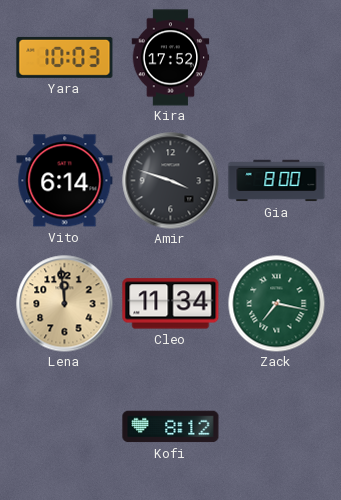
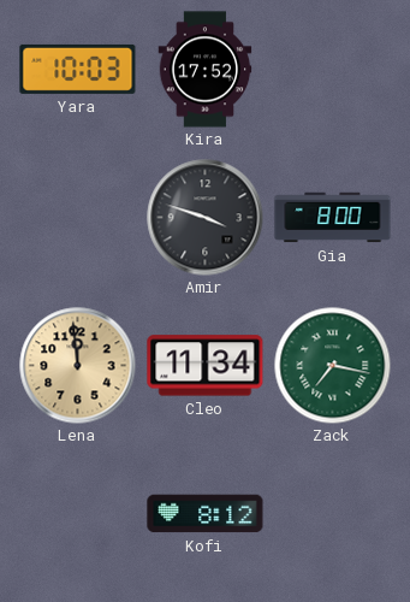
Vito: 6:14 -> none
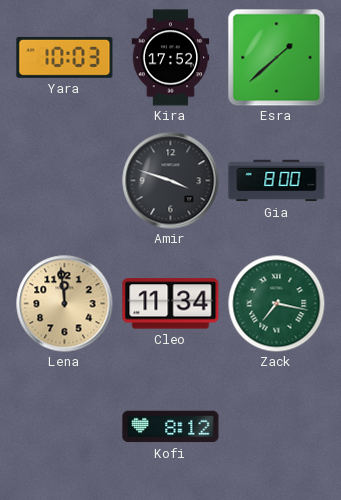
Esra: none -> 1:38
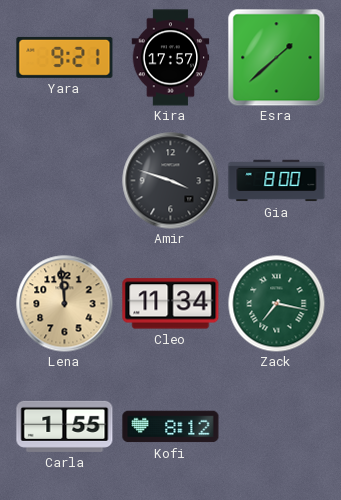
Yara: 10:03 -> 9:21
Kira: 17:52 -> 17:57
Carla: none -> 1:55
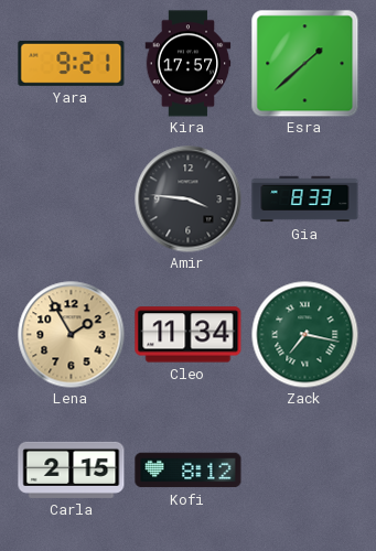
Amir: 3:48 -> 3:46
Gia: 8:00 -> 8:33
Lena: 11:59 -> 1:55
Carla: 1:55 -> 2:15
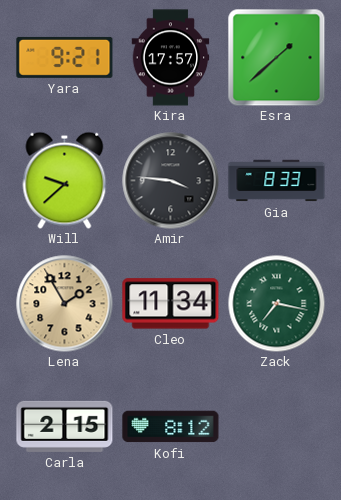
Will: none -> 9:38
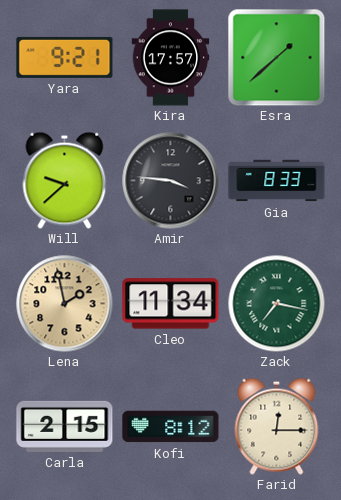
Lena: 1:55 -> 1:58
Farid: none -> 12:15
